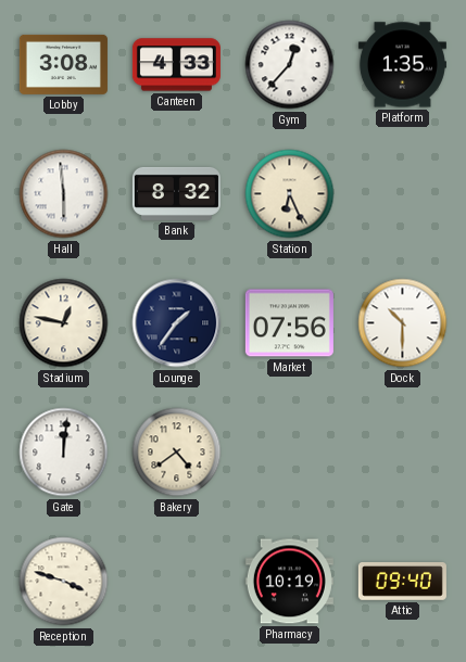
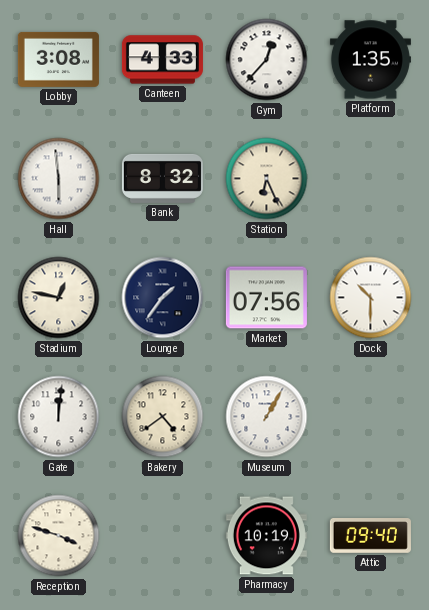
Museum: none -> 1:05
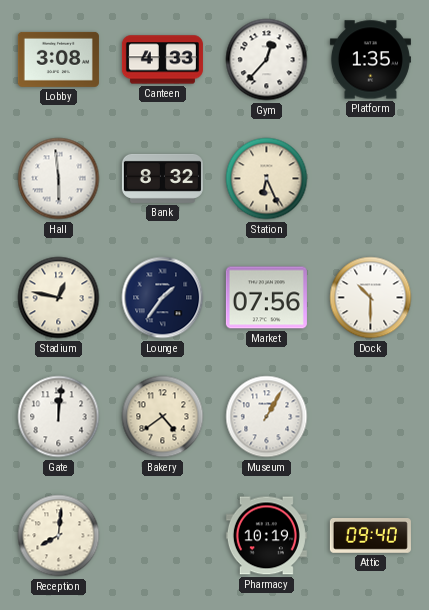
Reception: 3:48 -> 8:01
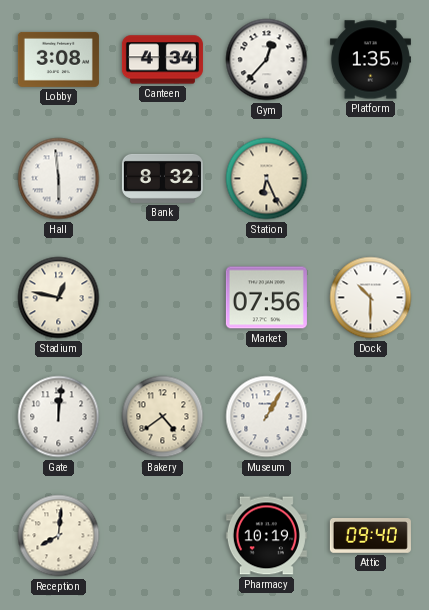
Canteen: 4:33 -> 4:34
Lounge: 1:36 -> none
